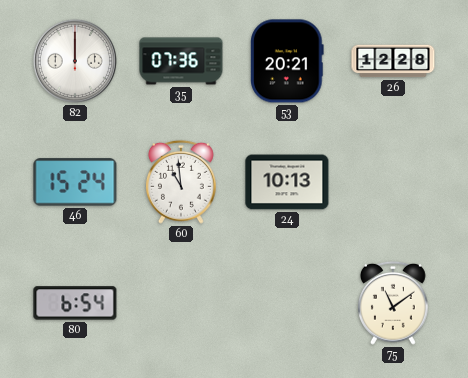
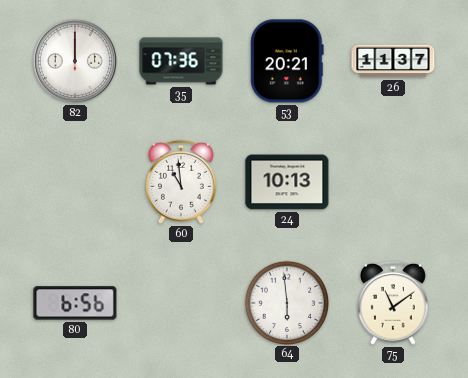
26: 12:28 -> 11:37
46: 15:24 -> none
80: 6:54 -> 6:56
64: none -> 5:59
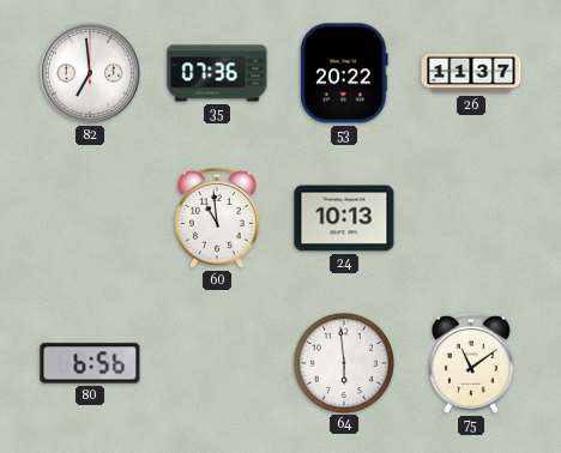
82: 12:00 -> 6:59
53: 20:21 -> 20:22
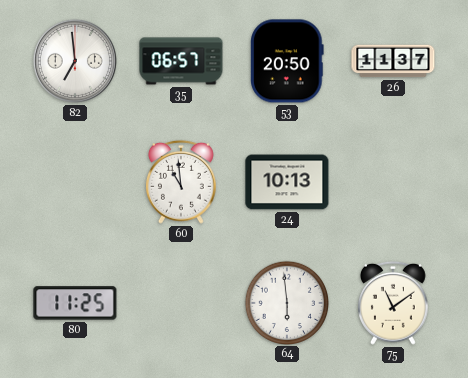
35: 07:36 -> 06:57
53: 20:22 -> 20:50
80: 6:56 -> 11:25
